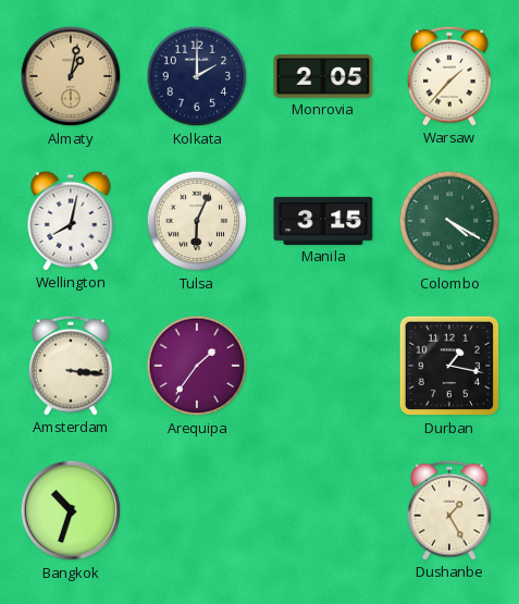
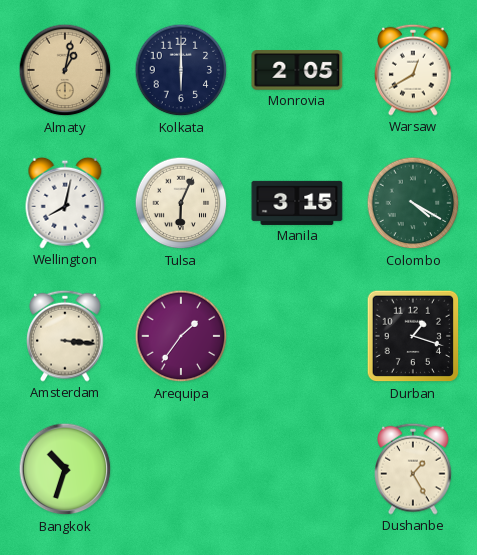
Kolkata: 2:00 -> 6:00
Warsaw: 1:37 -> 12:40
Durban: 1:17 -> 1:18
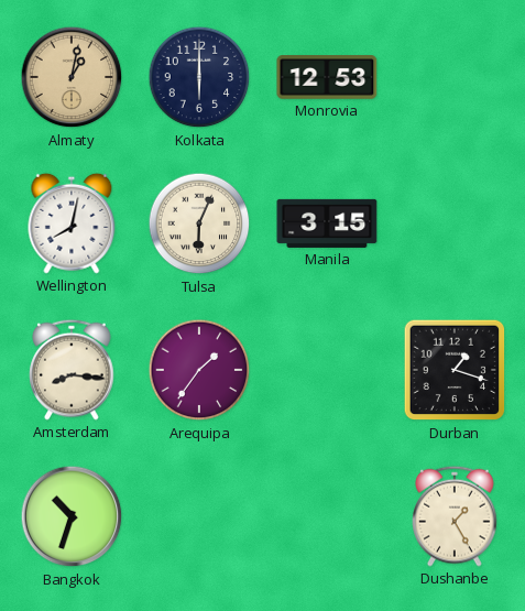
Monrovia: 2:05 -> 12:53
Warsaw: 12:40 -> none
Colombo: 4:20 -> none
Amsterdam: 3:16 -> 8:16
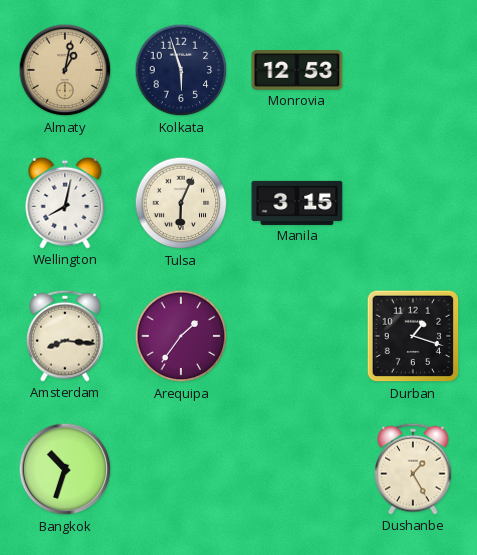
Kolkata: 6:00 -> 5:57
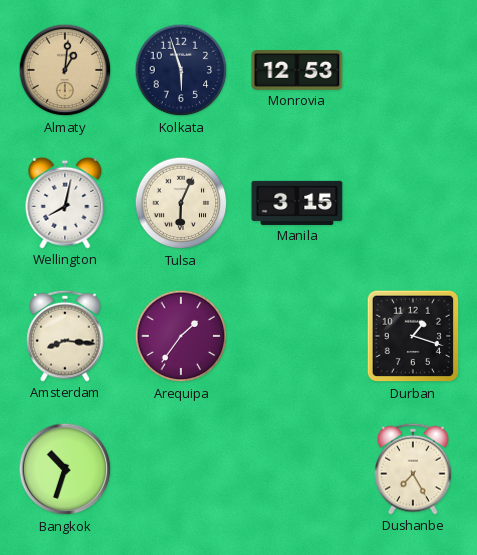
Almaty: 1:02 -> 1:01
Dushanbe: 1:25 -> 7:25
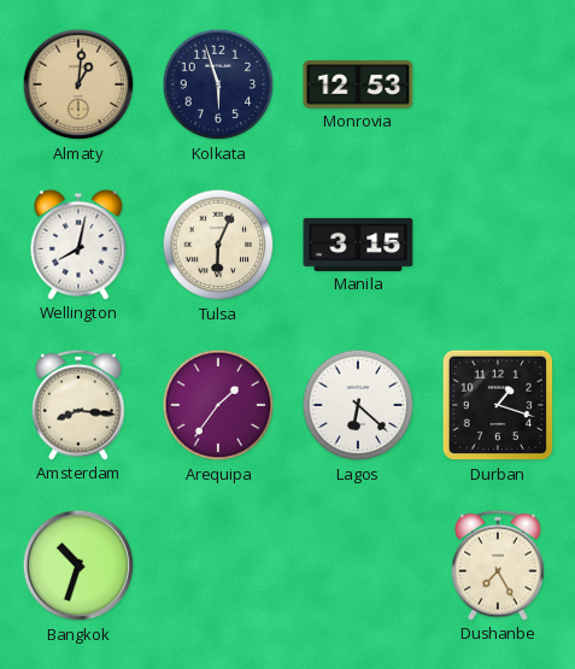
Lagos: none -> 6:22
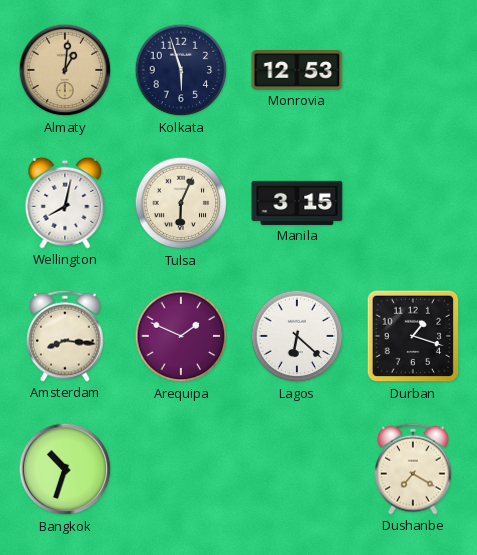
Arequipa: 1:36 -> 1:49
Dushanbe: 7:25 -> 7:20
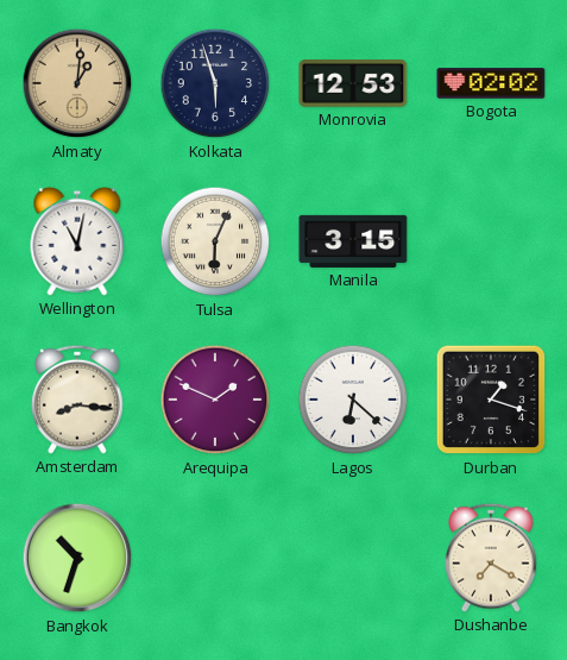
Bogota: none -> 02:02
Wellington: 8:02 -> 11:02
